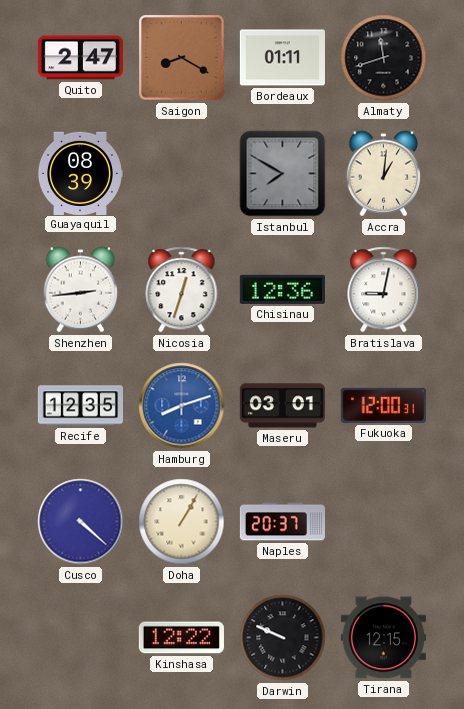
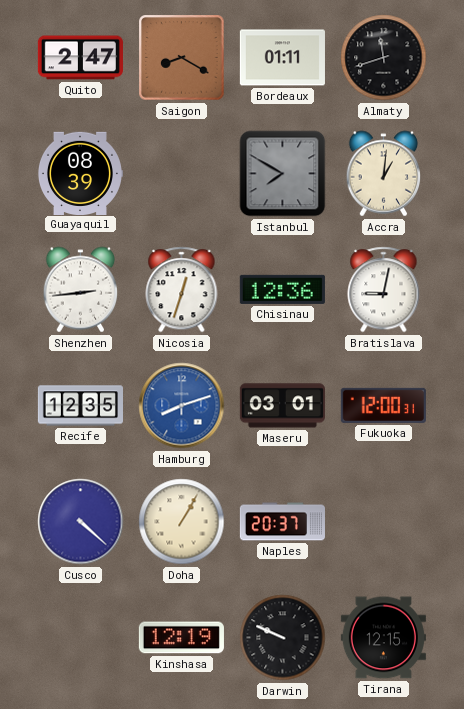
Kinshasa: 12:22 -> 12:19
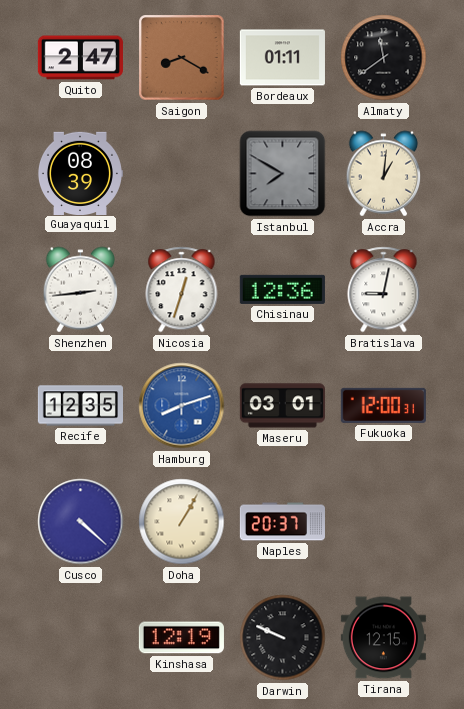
Almaty: 11:42 -> 11:39
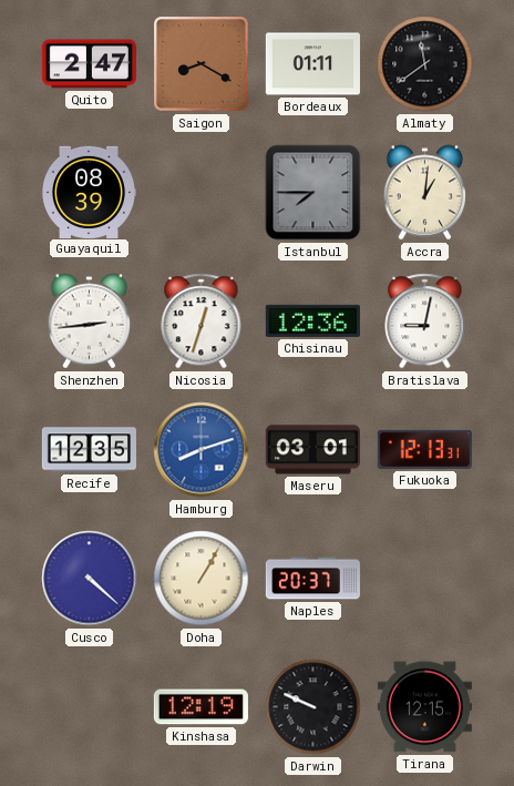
Istanbul: 7:50 -> 7:45
Fukuoka: 12:00 -> 12:13
